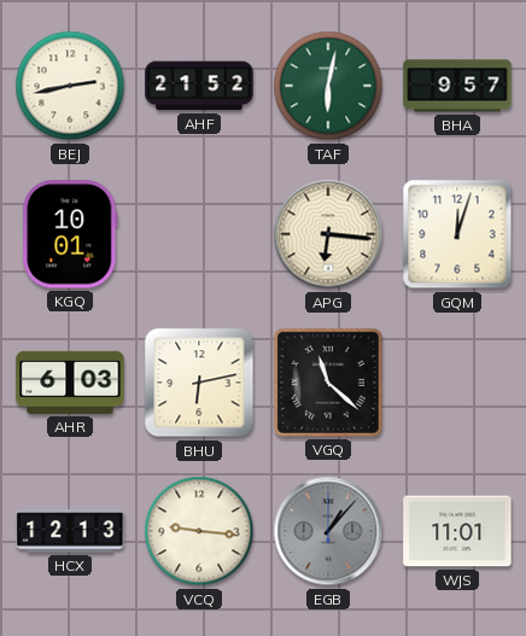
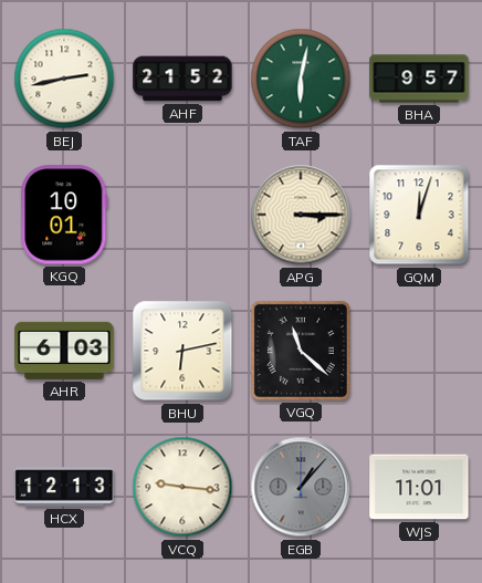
APG: 6:16 -> 3:15
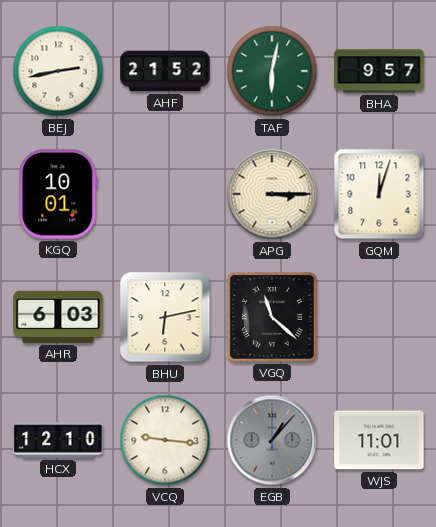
HCX: 12:13 -> 12:10
